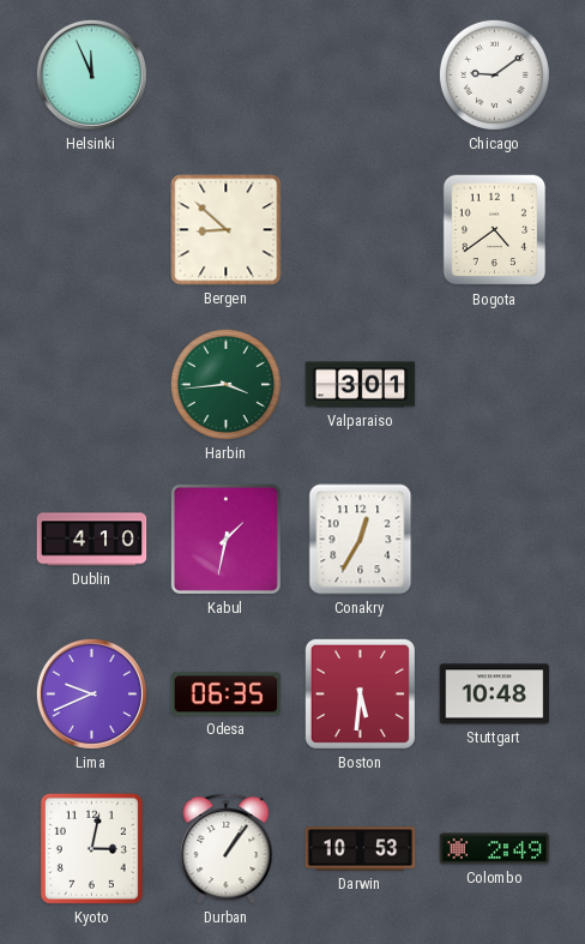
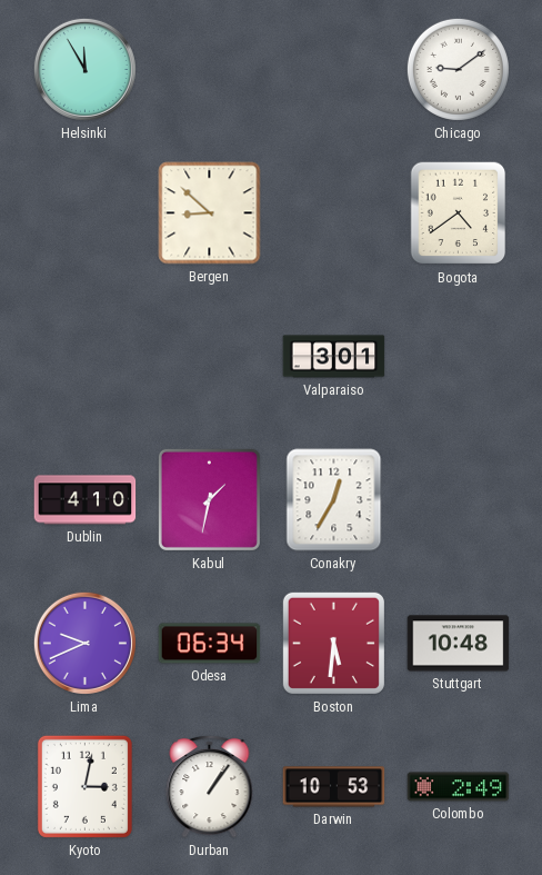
Helsinki: 11:56 -> 11:55
Harbin: 3:44 -> none
Odesa: 06:35 -> 06:34
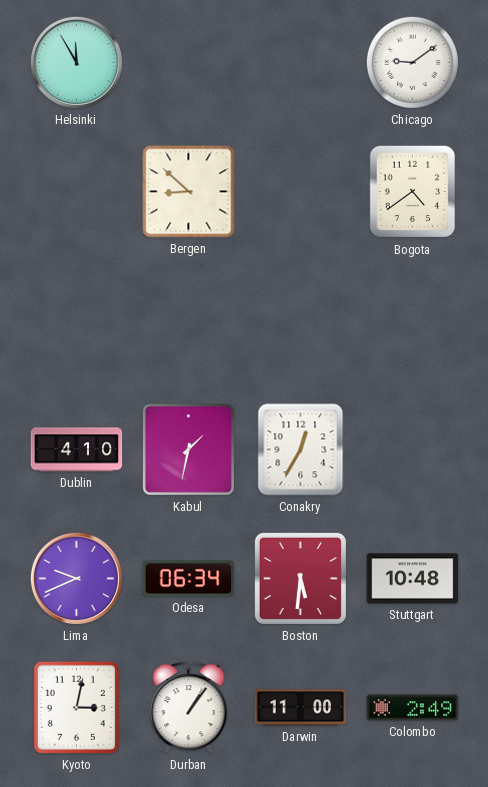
Valparaiso: 3:01 -> none
Darwin: 10:53 -> 11:00
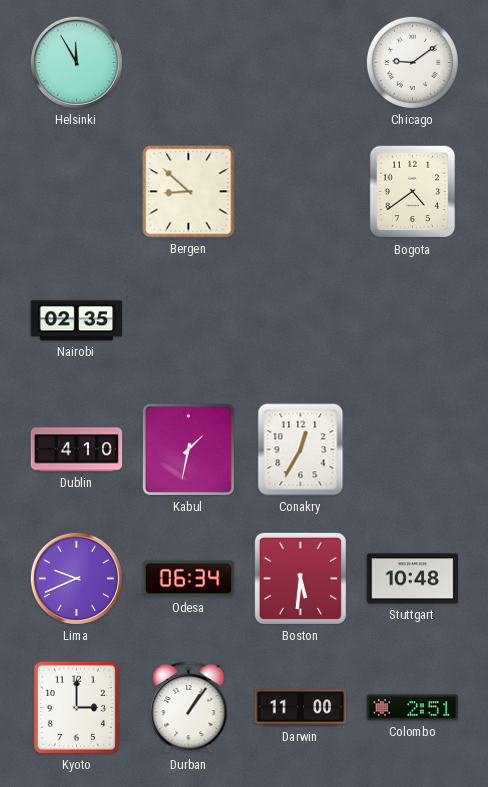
Nairobi: none -> 02:35
Kyoto: 3:02 -> 3:00
Colombo: 2:49 -> 2:51
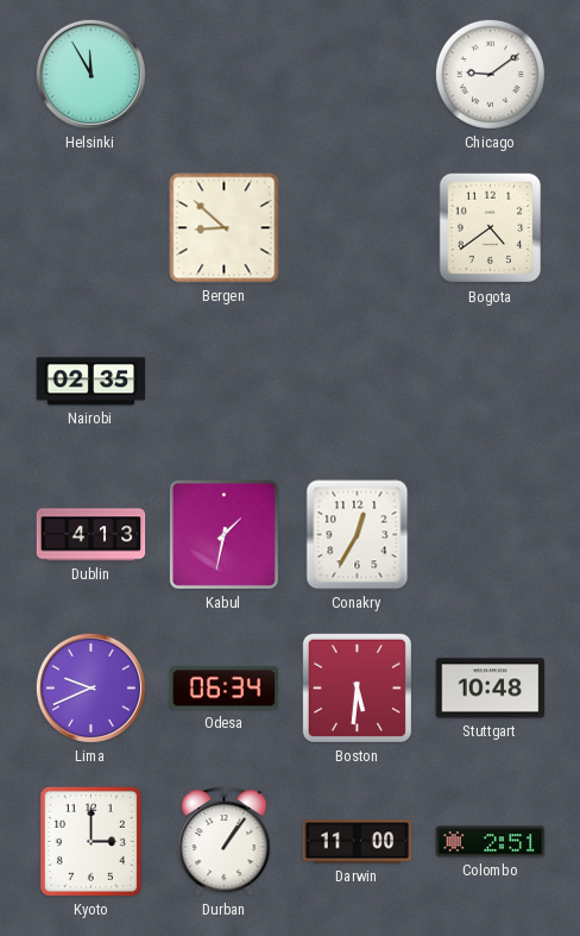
Dublin: 4:10 -> 4:13
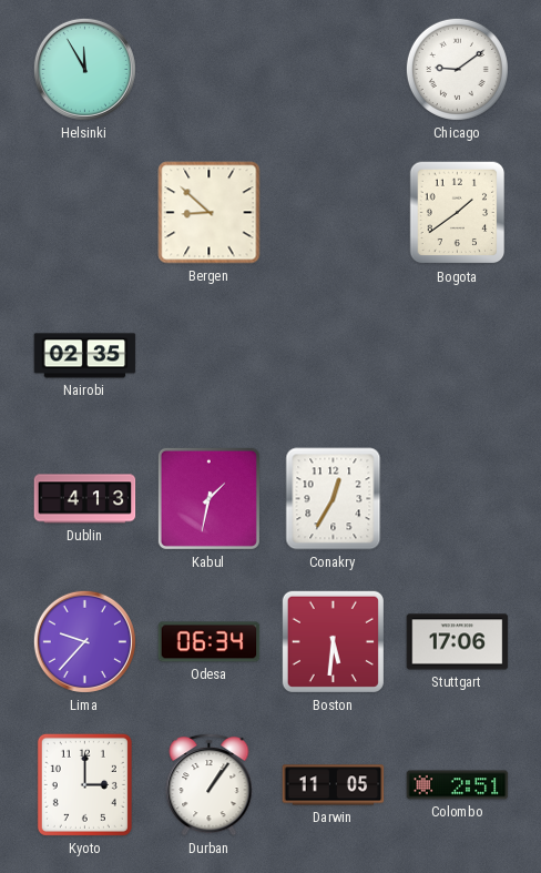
Bogota: 4:39 -> 1:39
Lima: 9:41 -> 9:37
Stuttgart: 10:48 -> 17:06
Darwin: 11:00 -> 11:05
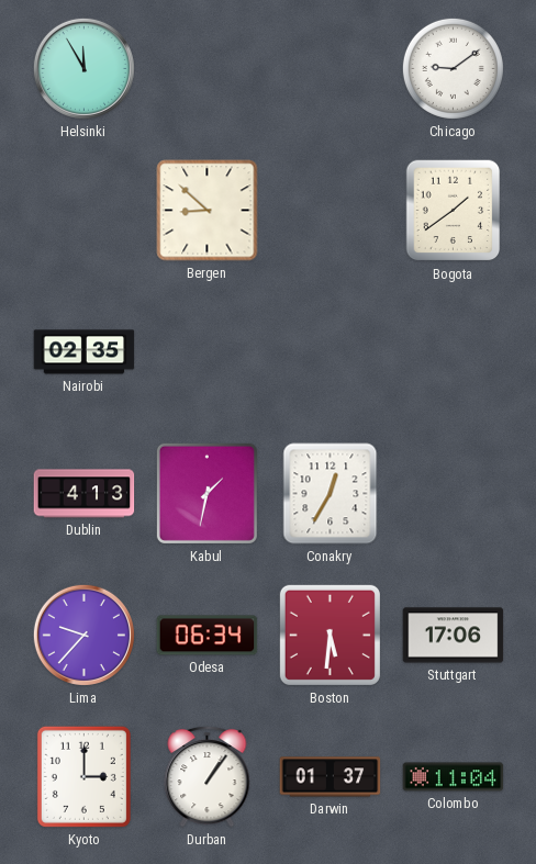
Darwin: 11:05 -> 01:37
Colombo: 2:51 -> 11:04
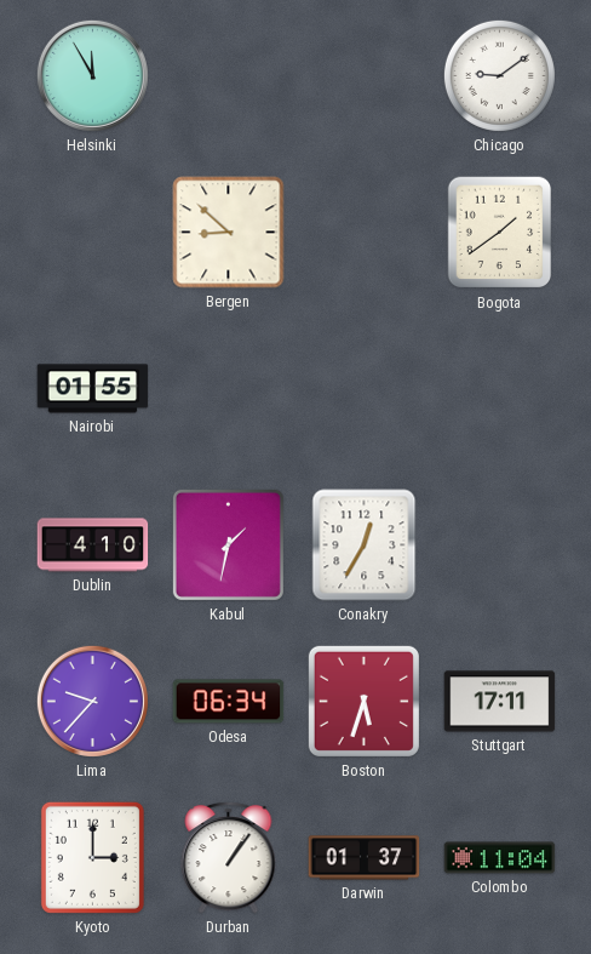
Nairobi: 02:35 -> 01:55
Dublin: 4:13 -> 4:10
Boston: 5:31 -> 5:33
Stuttgart: 17:06 -> 17:11
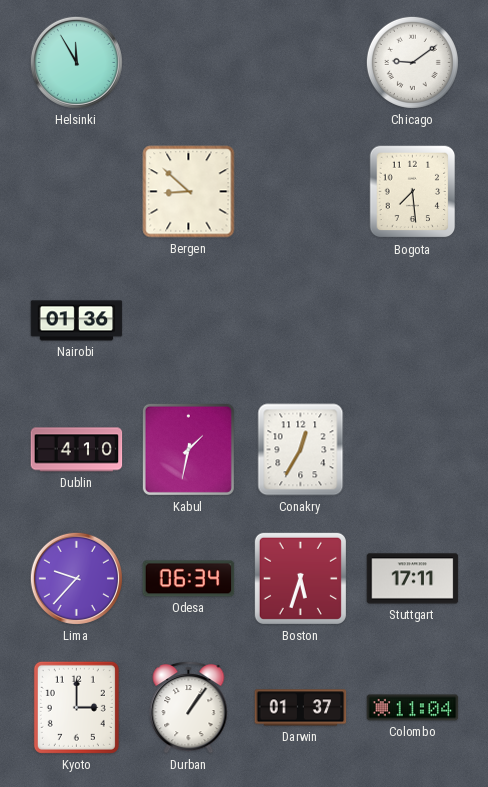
Bogota: 1:39 -> 7:29
Nairobi: 01:55 -> 01:36
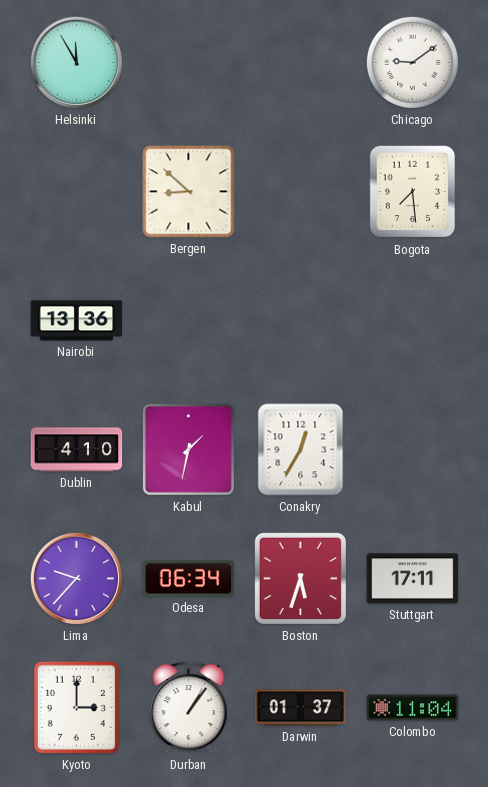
Nairobi: 01:36 -> 13:36
